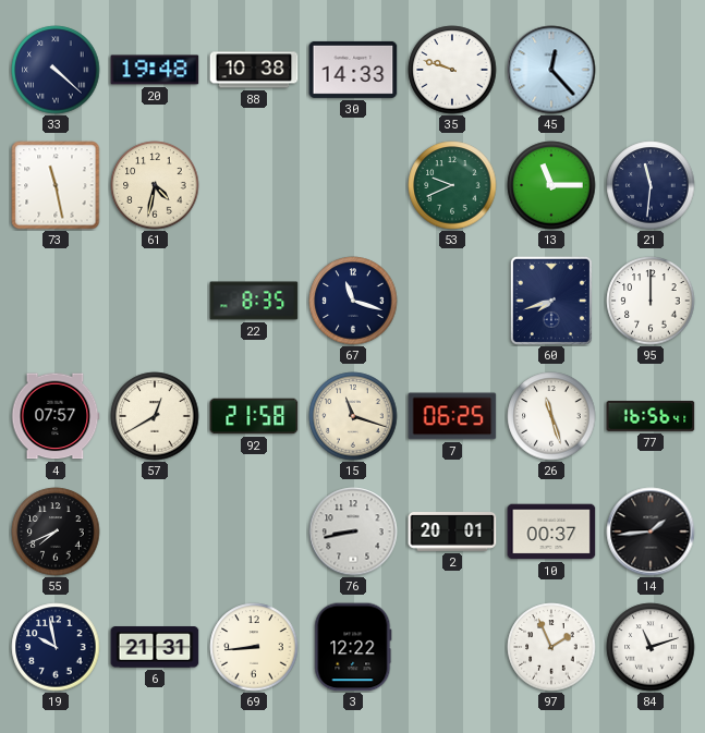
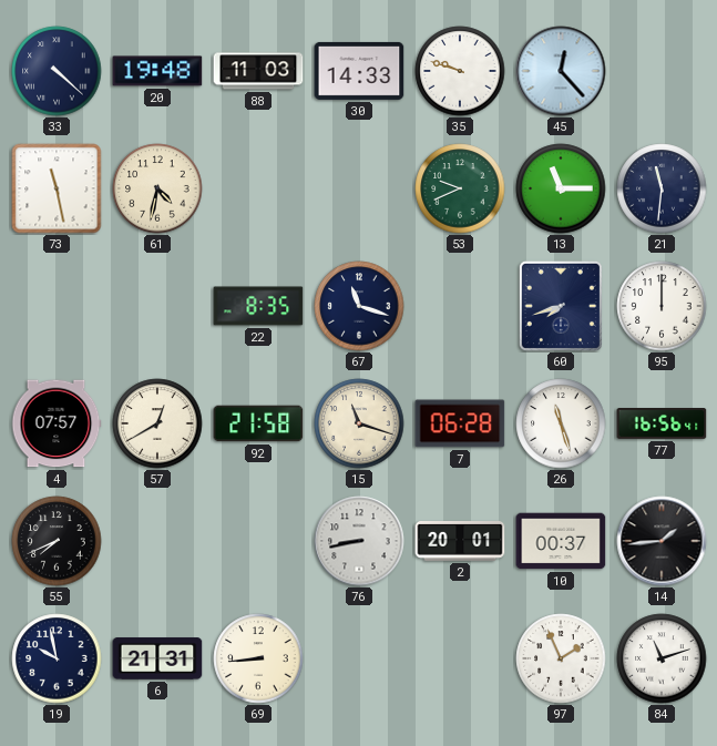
88: 10:38 -> 11:03
7: 06:25 -> 06:28
3: 12:22 -> none
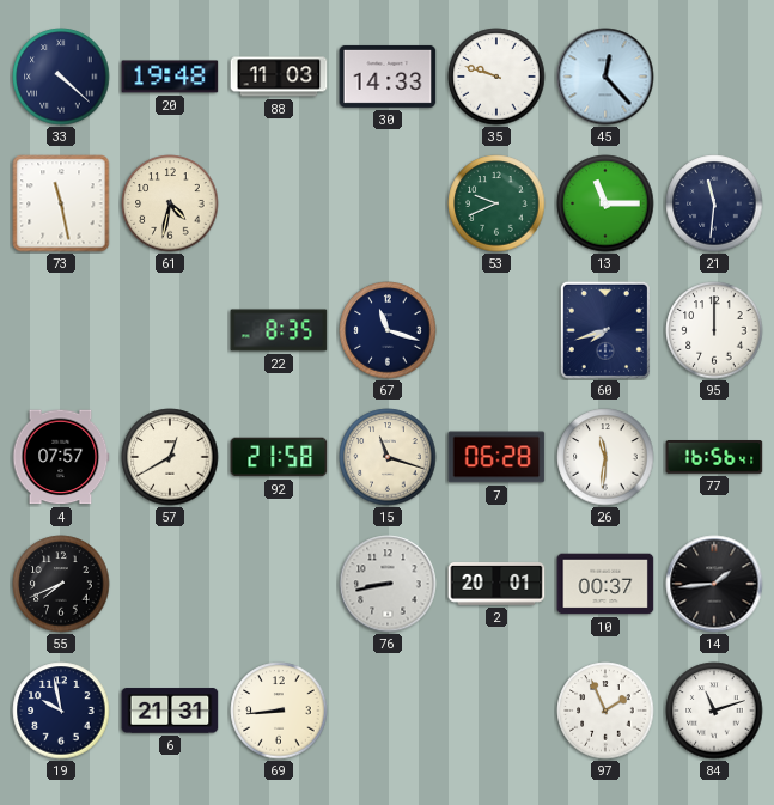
26: 11:27 -> 11:31
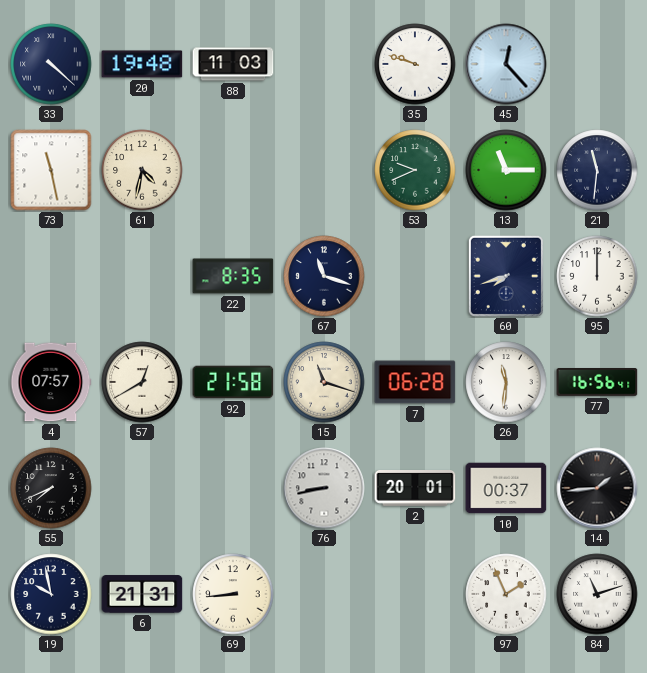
30: 14:33 -> none
